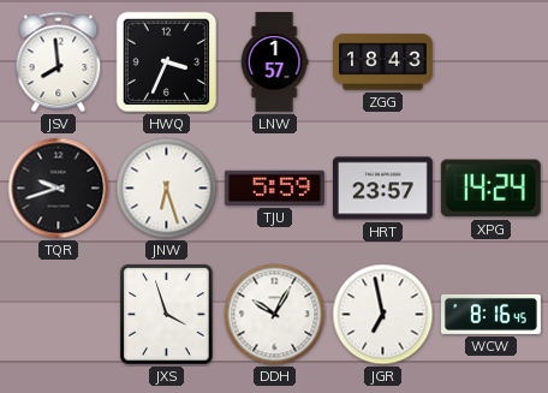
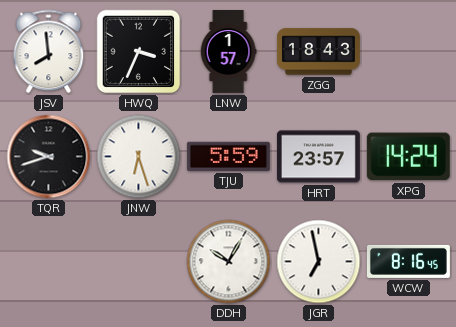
JXS: 3:57 -> none
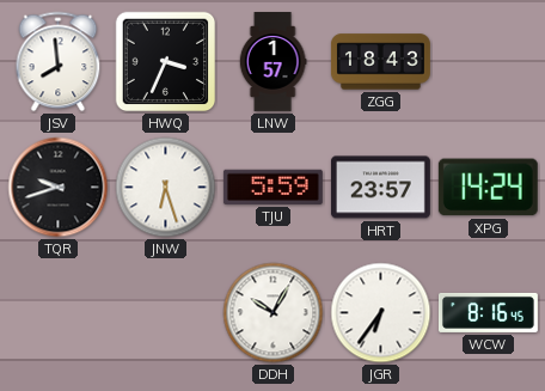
JGR: 6:58 -> 6:36
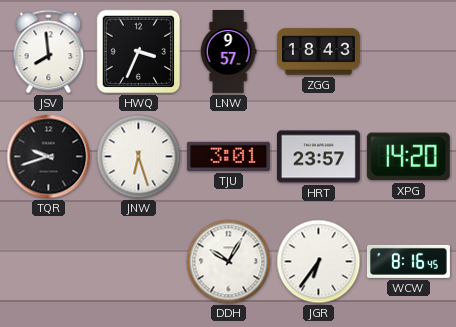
LNW: 1:57 -> 9:57
TJU: 5:59 -> 3:01
XPG: 14:24 -> 14:20
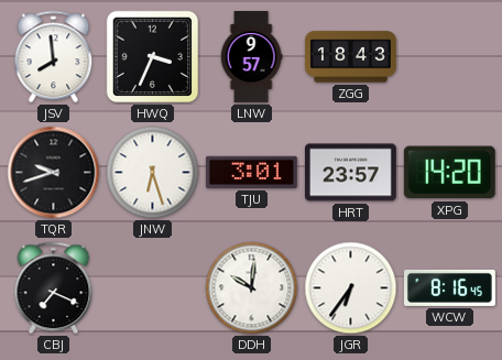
CBJ: none -> 7:19
DDH: 10:05 -> 10:01
